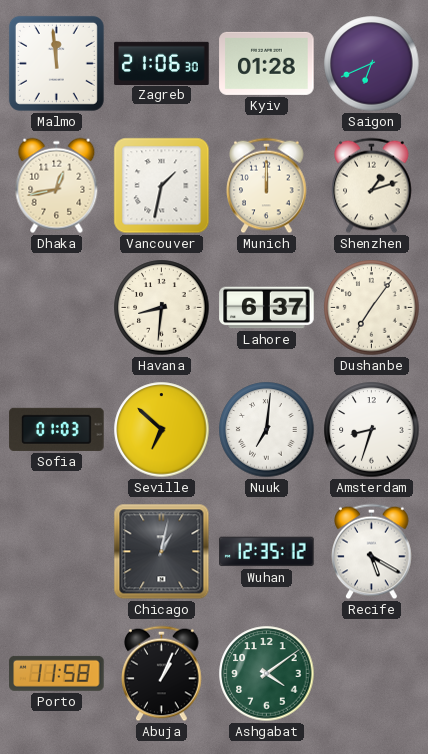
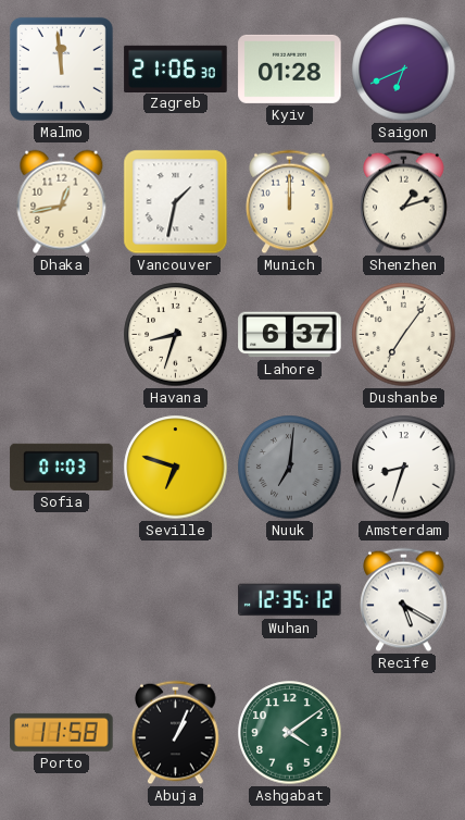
Havana: 8:31 -> 8:33
Seville: 6:52 -> 6:48
Nuuk dial: white -> grey
Chicago: 1:02 -> none
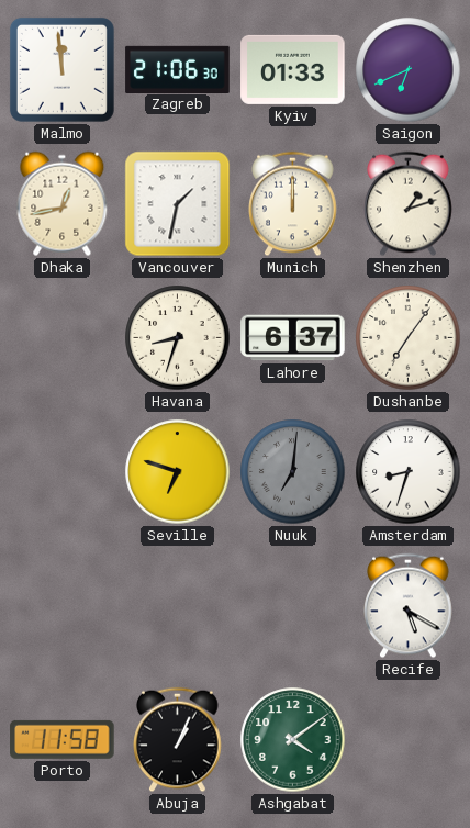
Kyiv: 01:28 -> 01:33
Sofia: 01:03 -> none
Wuhan: 12:35 -> none
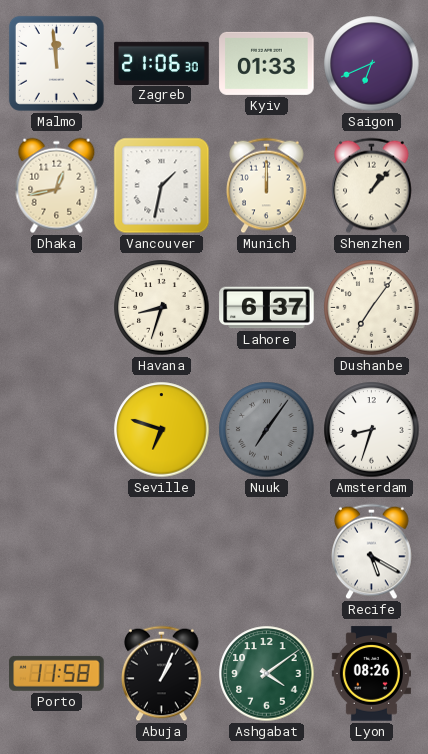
Shenzhen: 1:12 -> 1:07
Nuuk: 7:01 -> 7:06
Lyon: none -> 08:26
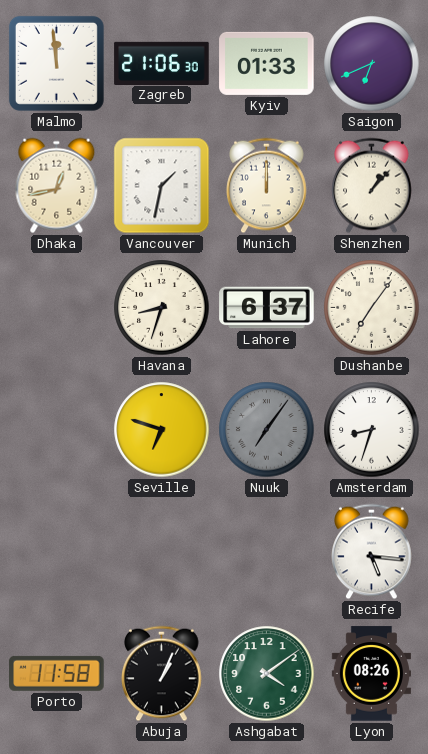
Recife: 5:20 -> 5:16
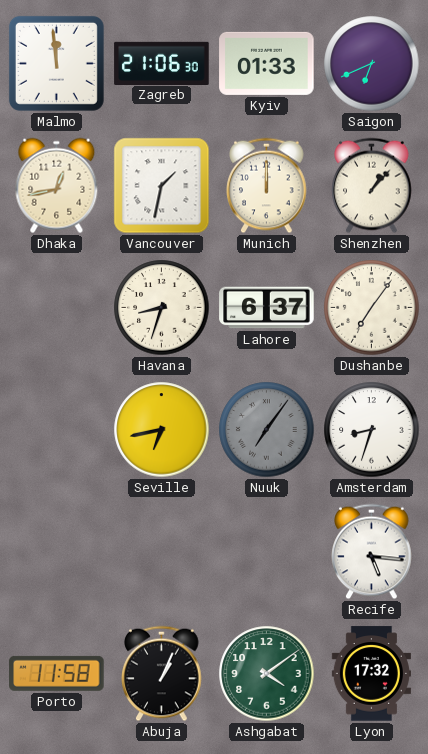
Seville: 6:48 -> 6:43
Lyon: 08:26 -> 17:32
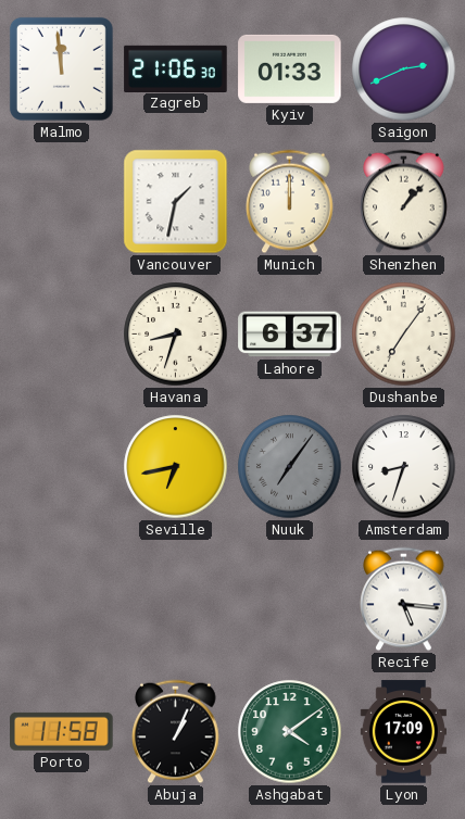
Saigon: 6:41 -> 2:41
Dhaka: 12:43 -> none
Lyon: 17:32 -> 17:09
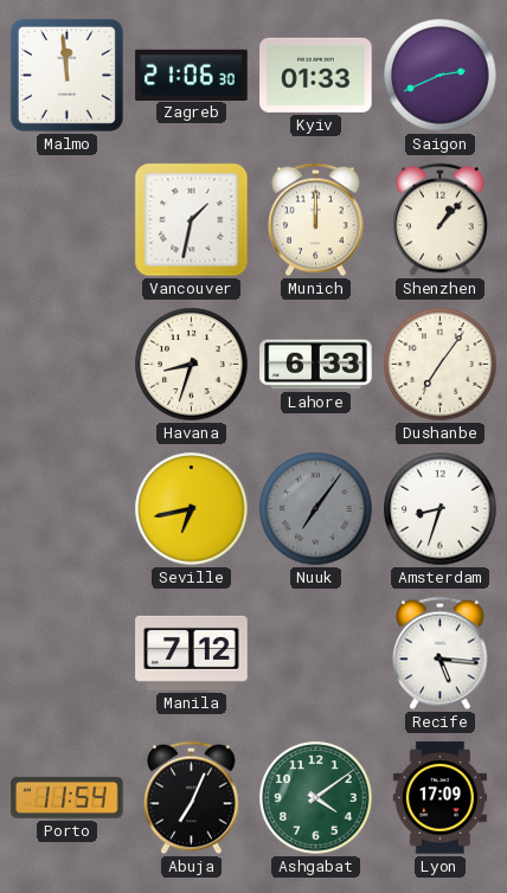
Lahore: 6:37 -> 6:33
Manila: none -> 7:12
Porto: 11:58 -> 11:54
Abuja: 1:04 -> 7:04
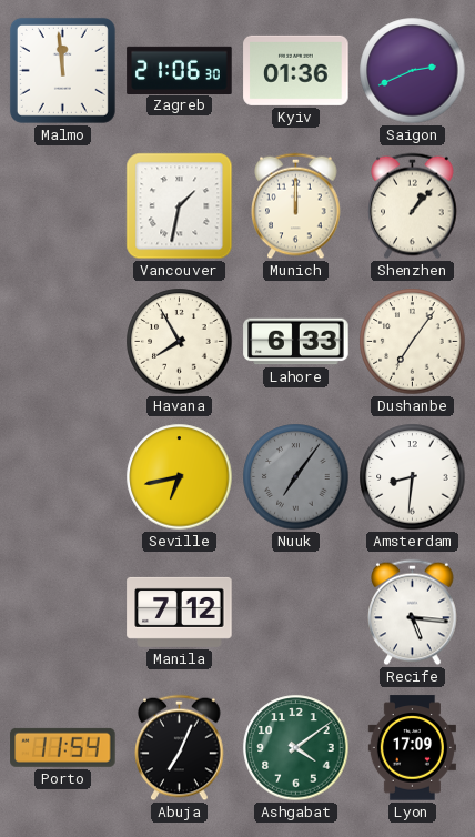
Kyiv: 01:33 -> 01:36
Havana: 8:33 -> 7:55
Amsterdam: 8:33 -> 8:31
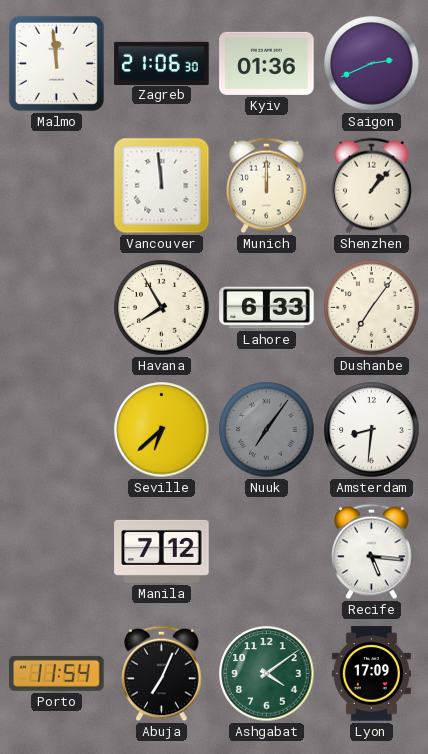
Vancouver: 1:32 -> 11:59
Seville: 6:43 -> 6:38
